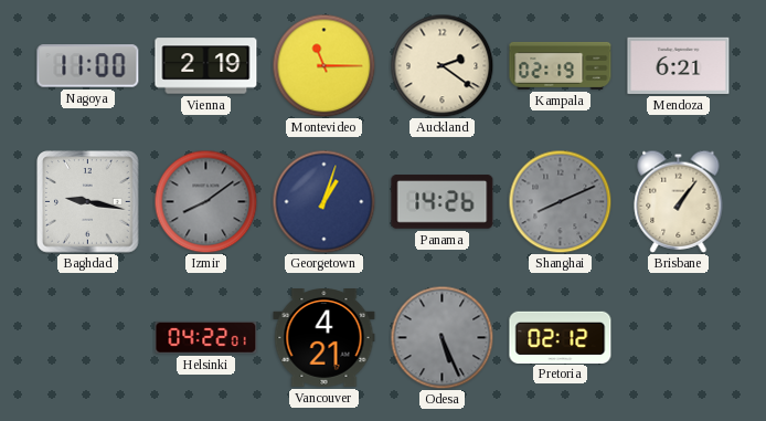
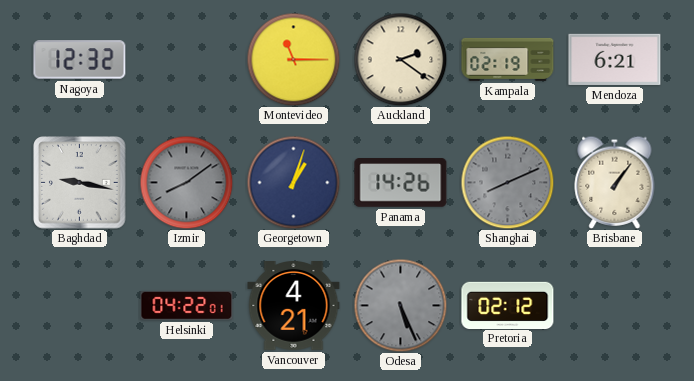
Nagoya: 11:00 -> 12:32
Vienna: 2:19 -> none
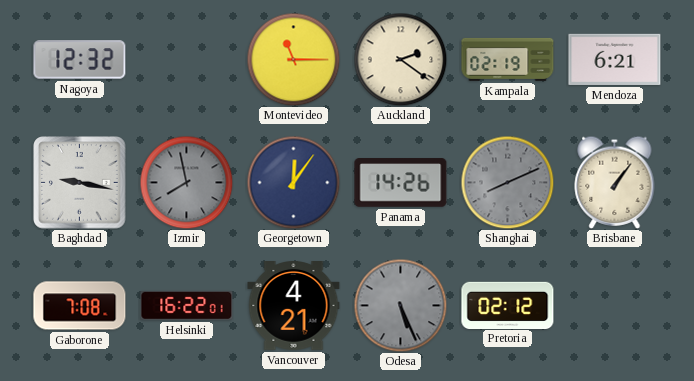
Izmir: 8:09 -> 7:58
Georgetown: 1:03 -> 12:06
Gaborone: none -> 7:08
Helsinki: 04:22 -> 16:22
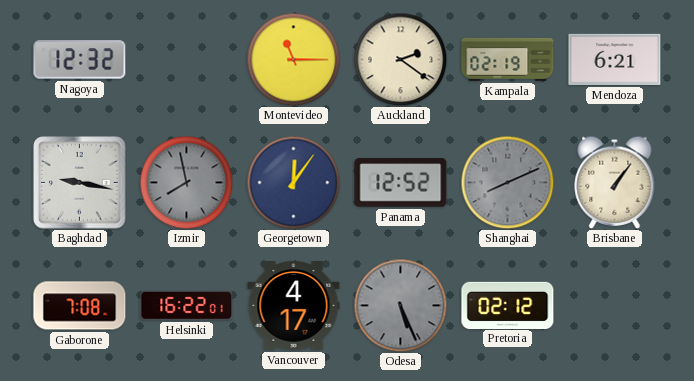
Panama: 14:26 -> 12:52
Vancouver: 4:21 -> 4:17
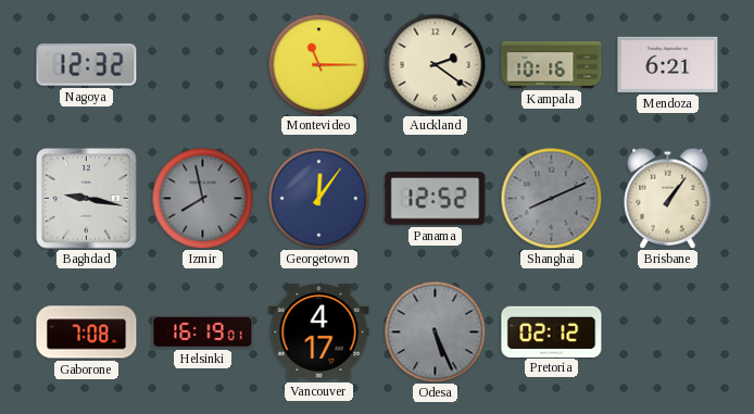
Kampala: 02:19 -> 10:16
Helsinki: 16:22 -> 16:19
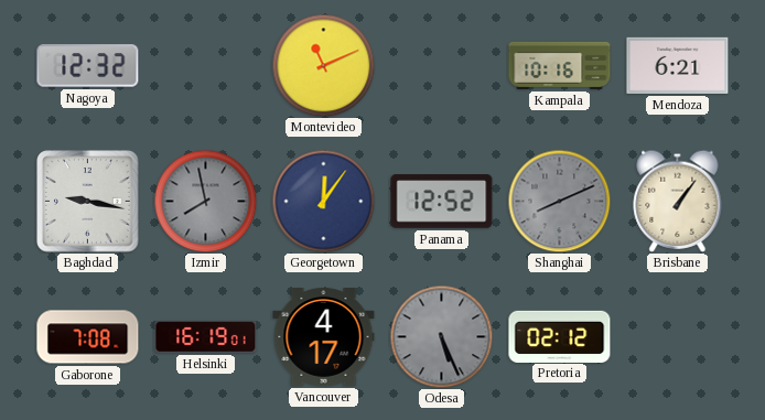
Montevideo: 11:15 -> 11:11
Auckland: 2:21 -> none
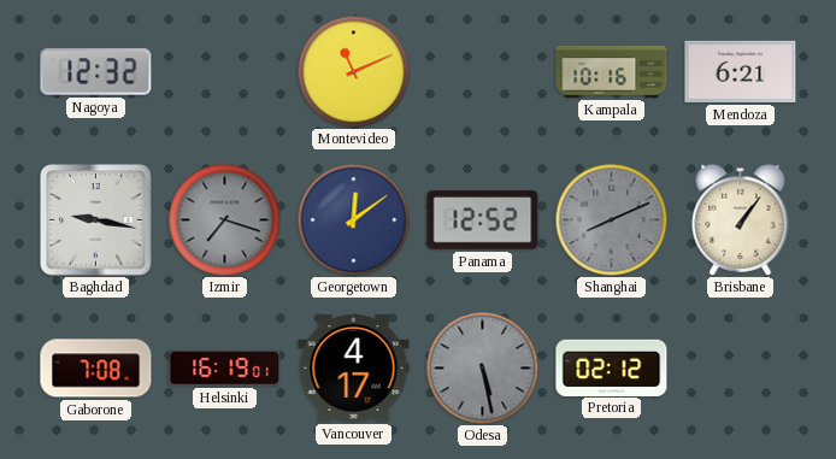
Izmir: 7:58 -> 7:18
Georgetown: 12:06 -> 12:09
Odesa: 5:26 -> 5:28
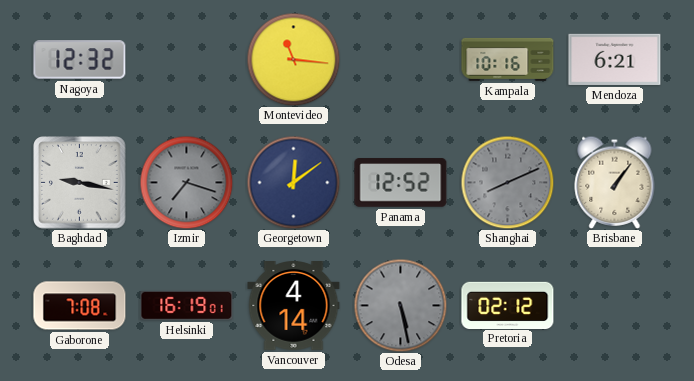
Montevideo: 11:11 -> 11:16
Vancouver: 4:17 -> 4:14
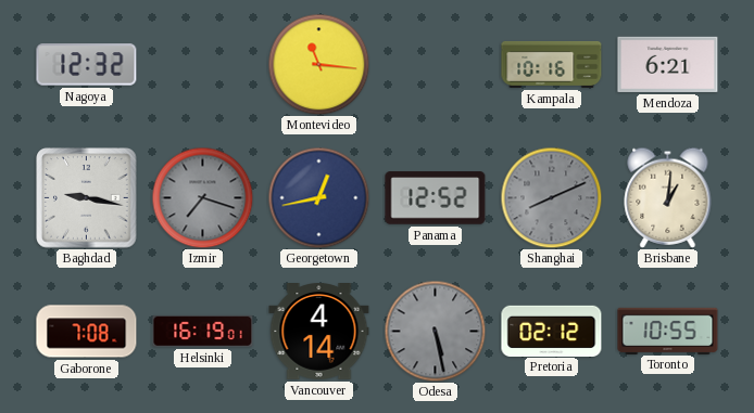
Georgetown: 12:09 -> 12:43
Brisbane: 1:06 -> 1:01
Toronto: none -> 10:55
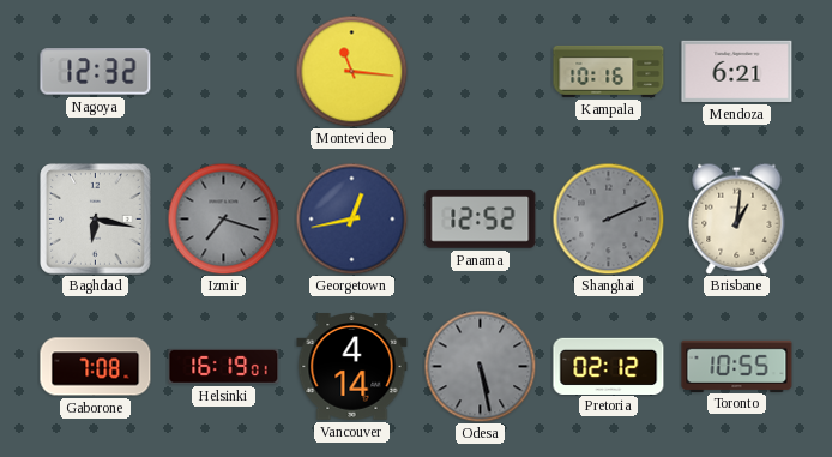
Baghdad: 9:17 -> 6:17
Shanghai: 8:11 -> 2:11
